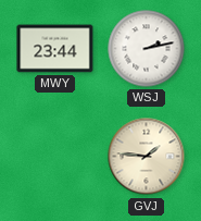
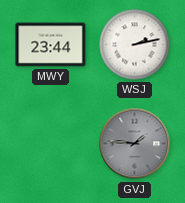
GVJ dial: cream -> grey
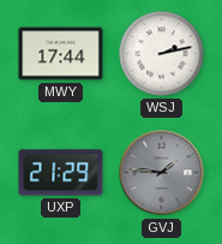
MWY: 23:44 -> 17:44
UXP: none -> 21:29
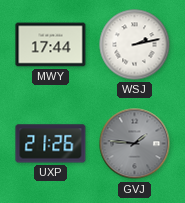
UXP: 21:29 -> 21:26
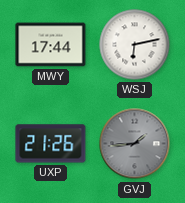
WSJ: 2:13 -> 6:13
GVJ: 1:46 -> 1:44
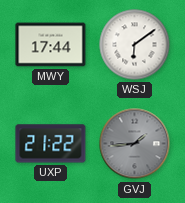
WSJ: 6:13 -> 6:09
UXP: 21:26 -> 21:22
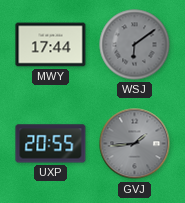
WSJ dial: white -> grey
UXP: 21:22 -> 20:55
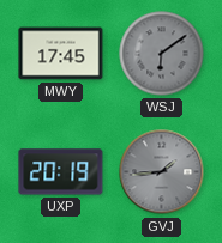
MWY: 17:44 -> 17:45
UXP: 20:55 -> 20:19
